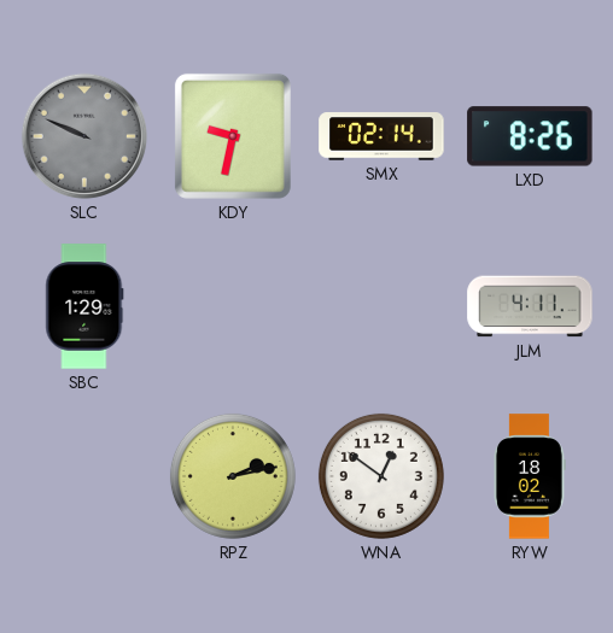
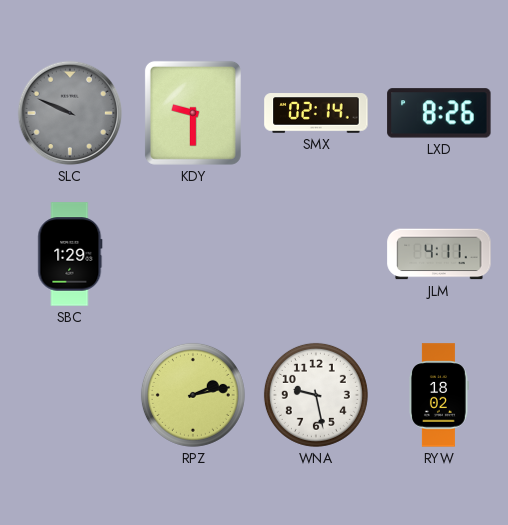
KDY: 9:32 -> 9:30
WNA: 12:51 -> 9:28
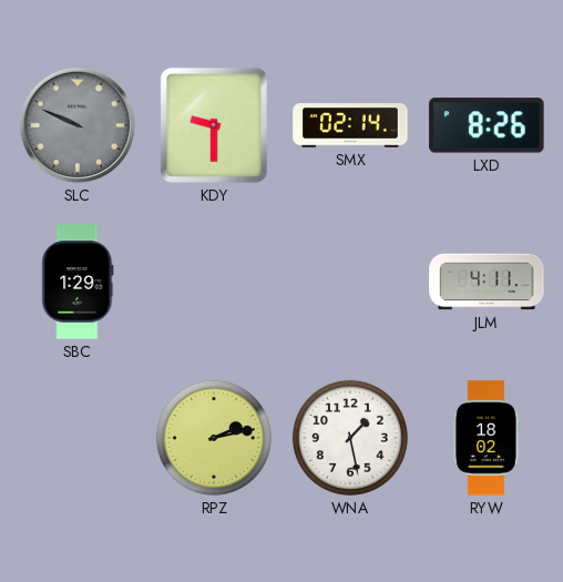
WNA: 9:28 -> 1:28
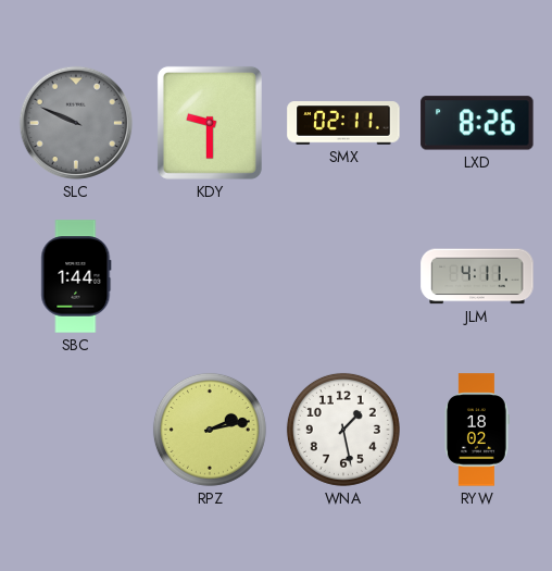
SMX: 02:14 -> 02:11
SBC: 1:29 -> 1:44
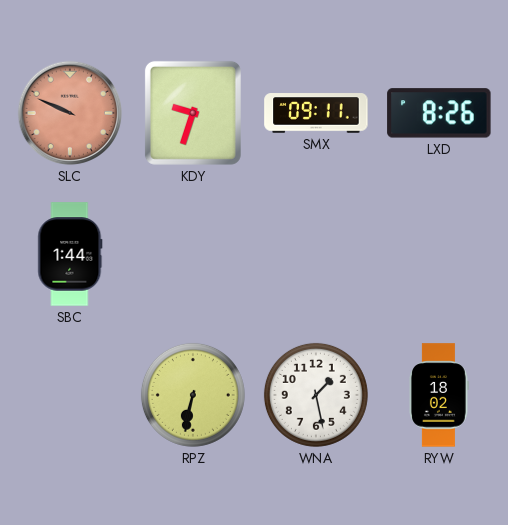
SLC dial: grey -> salmon
KDY: 9:30 -> 9:33
SMX: 02:11 -> 09:11
JLM: 4:11 -> none
RPZ: 2:13 -> 6:32
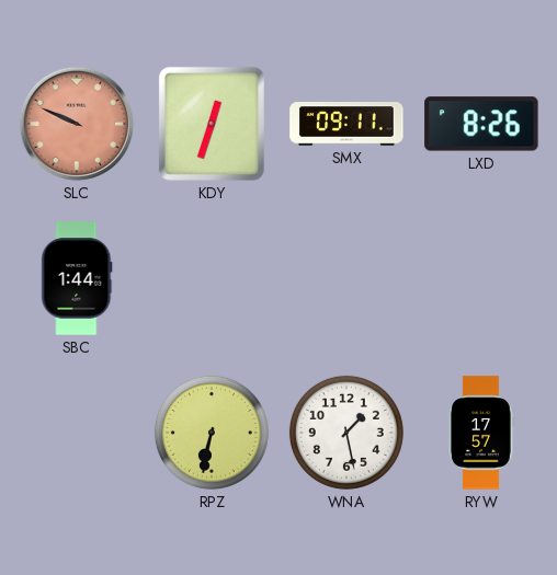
KDY: 9:33 -> 12:33
RYW: 18:02 -> 17:57
